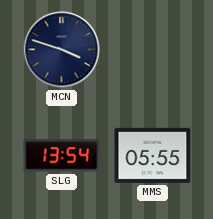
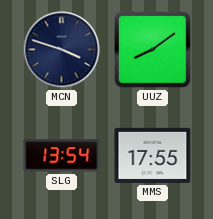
UUZ: none -> 8:09
MMS: 05:55 -> 17:55
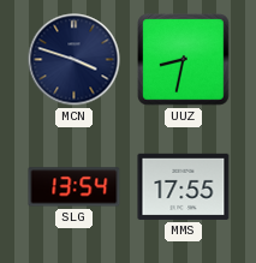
UUZ: 8:09 -> 8:32
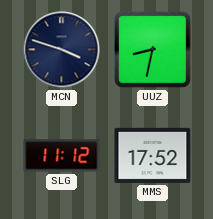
SLG: 13:54 -> 11:12
MMS: 17:55 -> 17:52
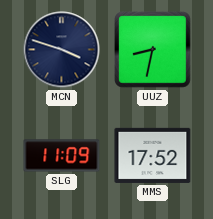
SLG: 11:12 -> 11:09
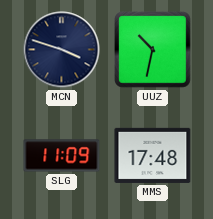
UUZ: 8:32 -> 10:32
MMS: 17:52 -> 17:48
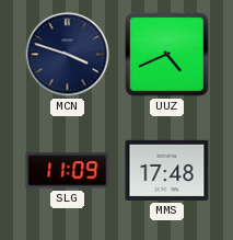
UUZ: 10:32 -> 4:41
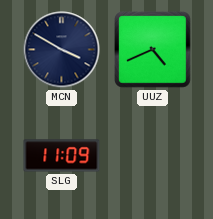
MCN: 3:48 -> 3:50
MMS: 17:48 -> none
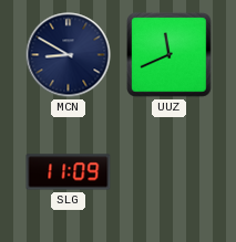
MCN: 3:50 -> 8:50
UUZ: 4:41 -> 11:41
